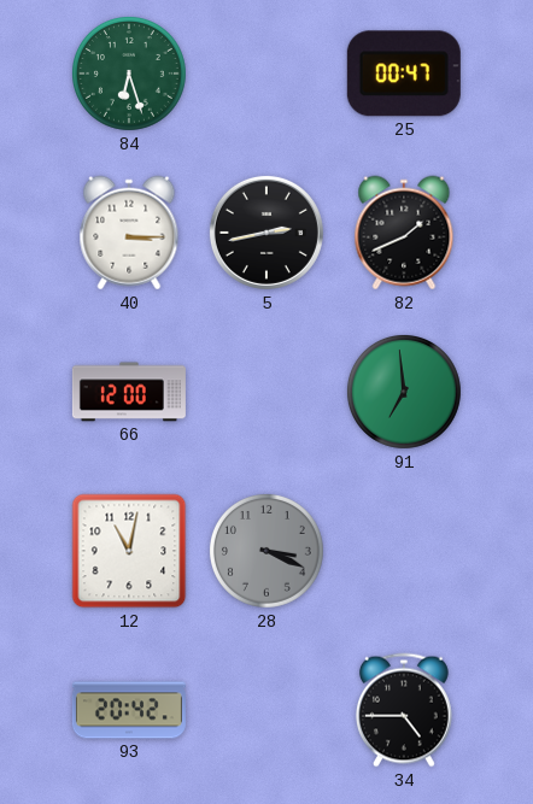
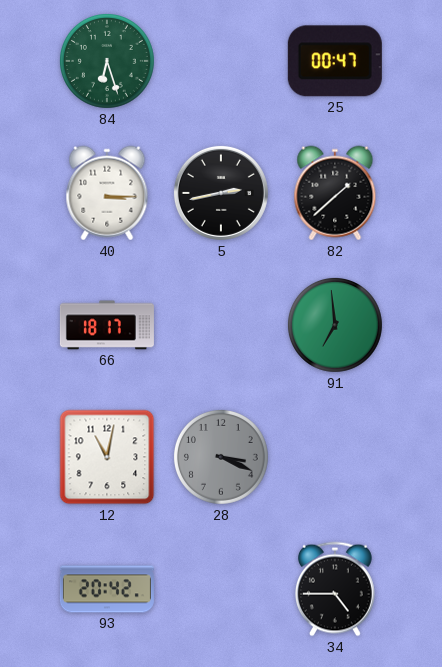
82: 1:41 -> 1:38
66: 12:00 -> 18:17
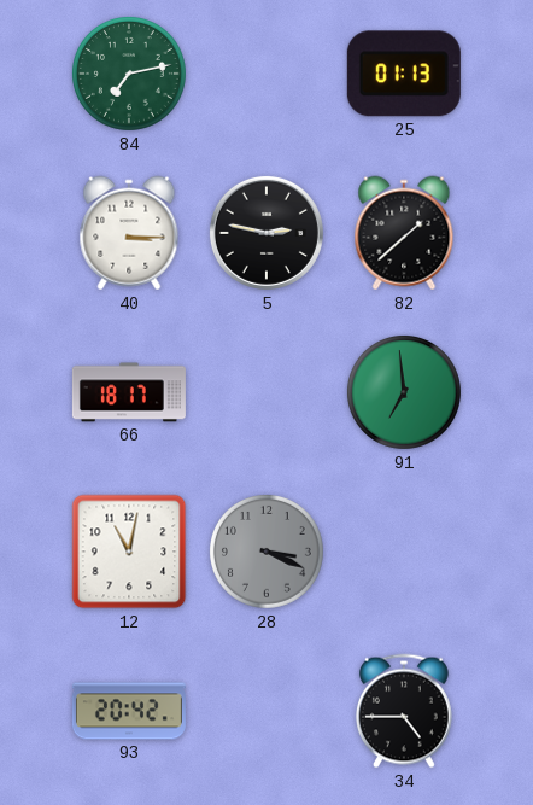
84: 6:27 -> 7:13
25: 00:47 -> 01:13
5: 2:43 -> 2:47
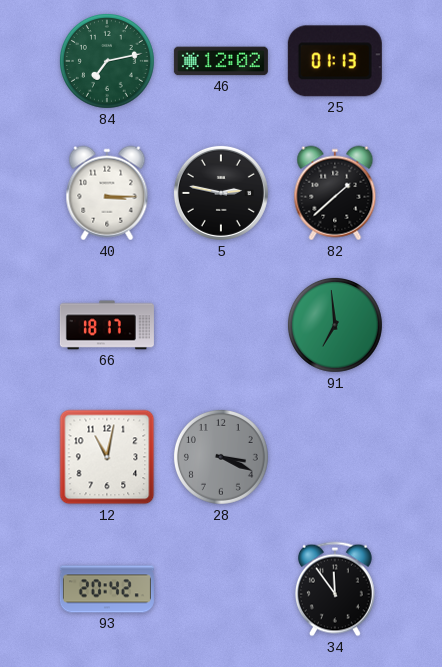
46: none -> 12:02
34: 4:45 -> 11:54
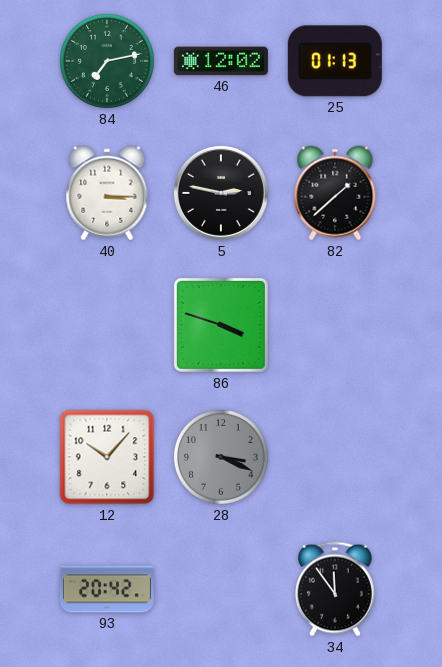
66: 18:17 -> none
86: none -> 3:48
91: 6:59 -> none
12: 11:02 -> 10:07
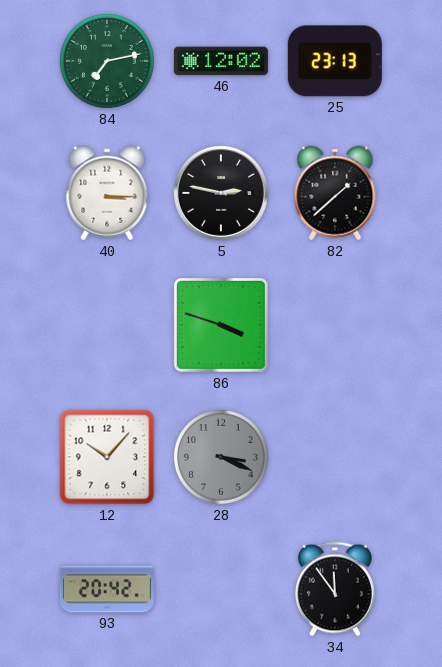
25: 01:13 -> 23:13
